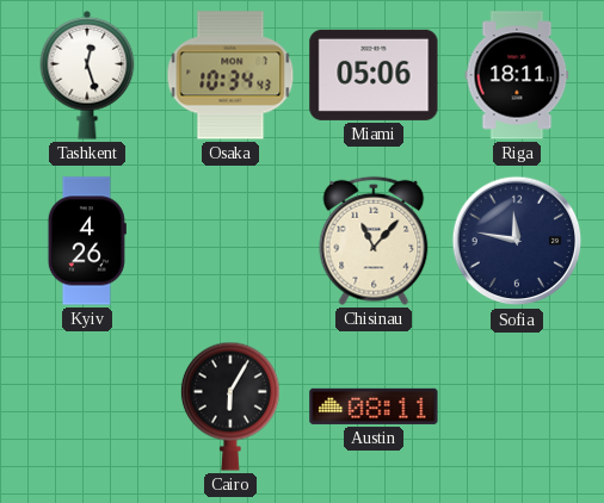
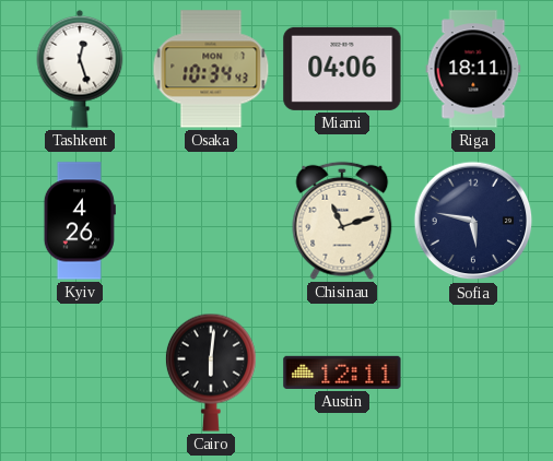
Miami: 05:06 -> 04:06
Chisinau: 11:07 -> 11:12
Sofia: 11:47 -> 5:47
Cairo: 6:05 -> 6:01
Austin: 08:11 -> 12:11
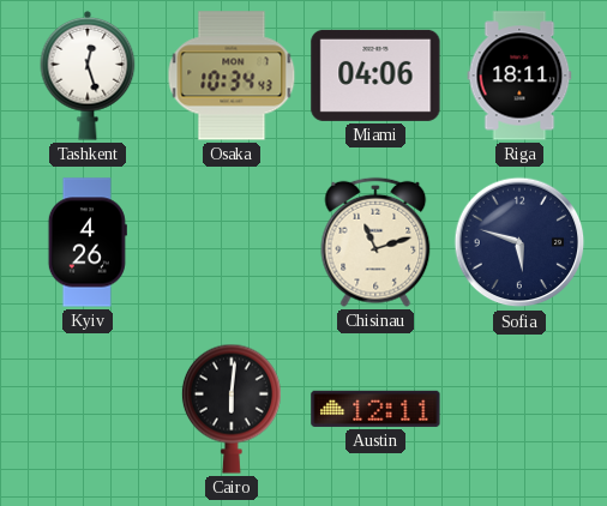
Sofia: 5:47 -> 5:48
